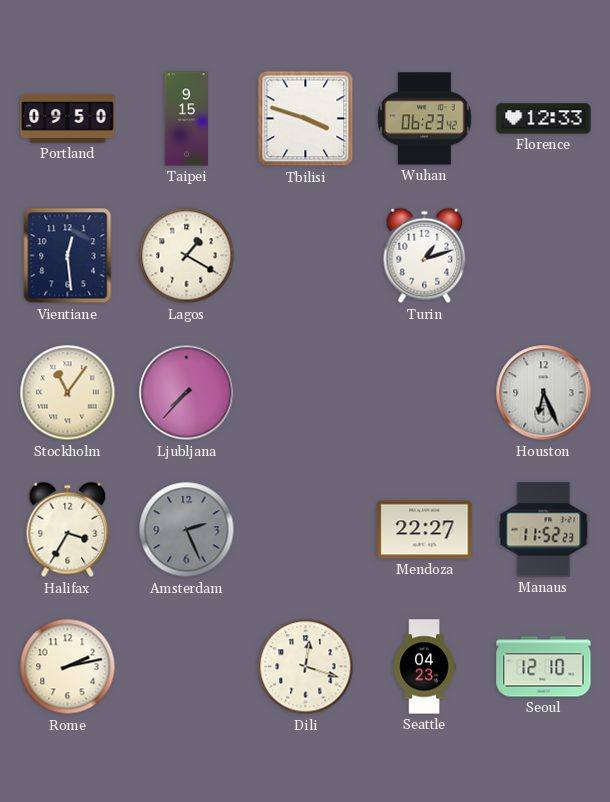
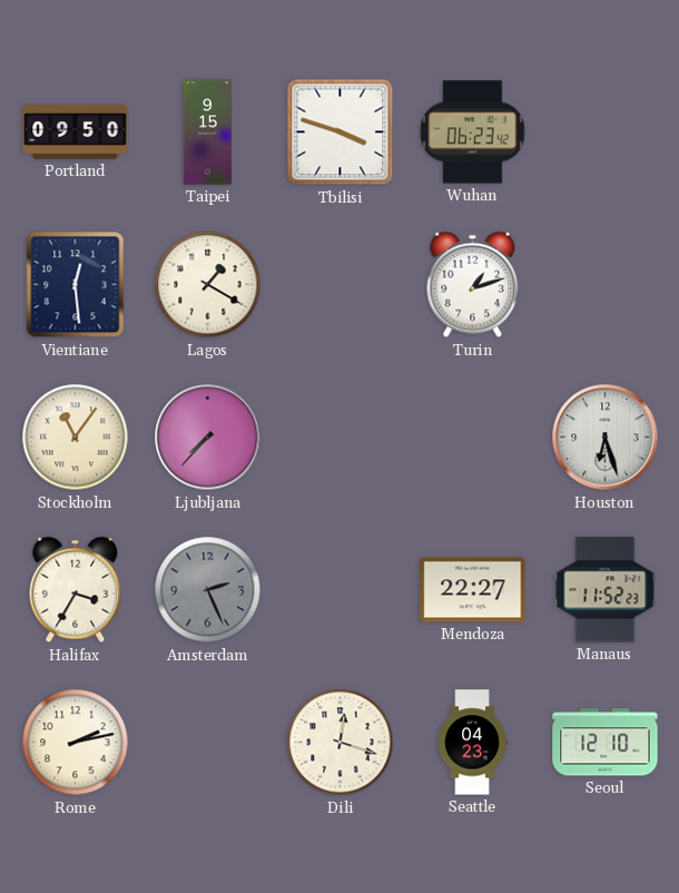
Florence: 12:33 -> none
Houston: 6:26 -> 6:27
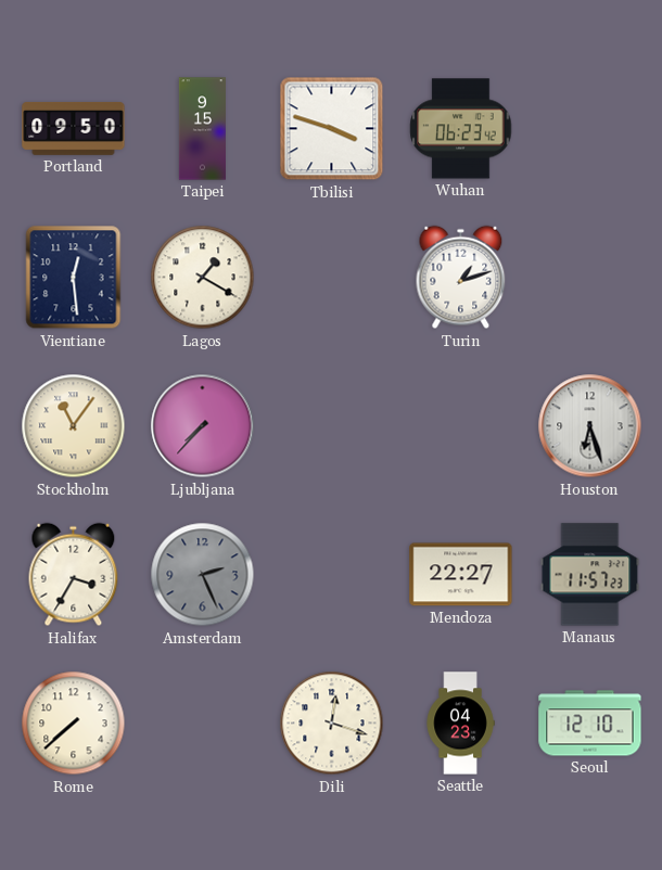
Manaus: 11:52 -> 11:57
Rome: 2:13 -> 7:38
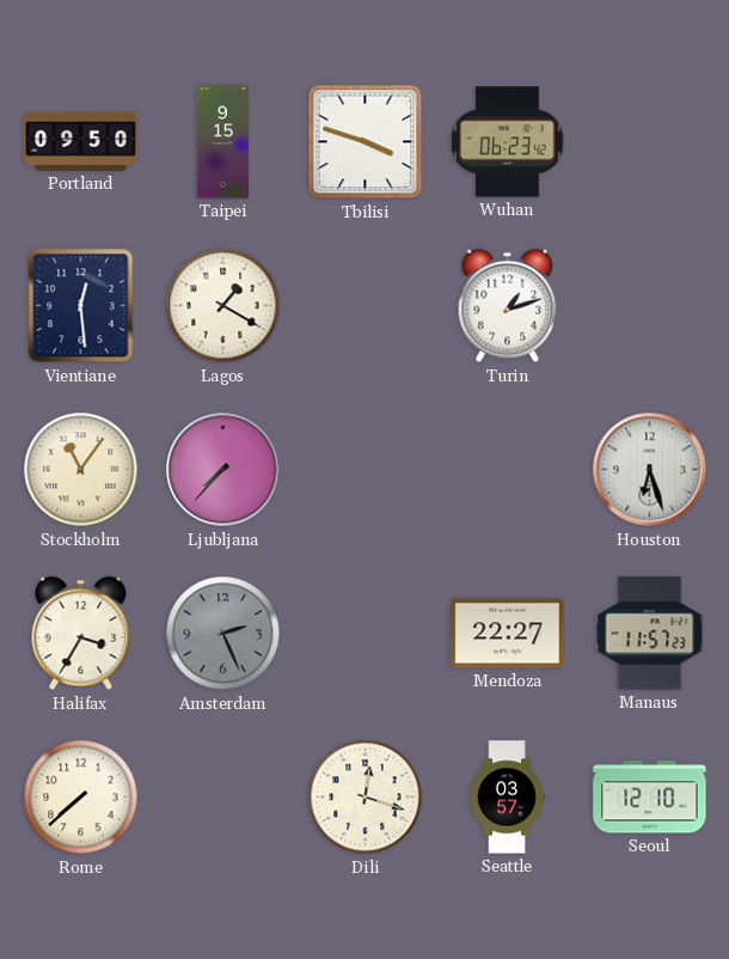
Seattle: 04:23 -> 03:57
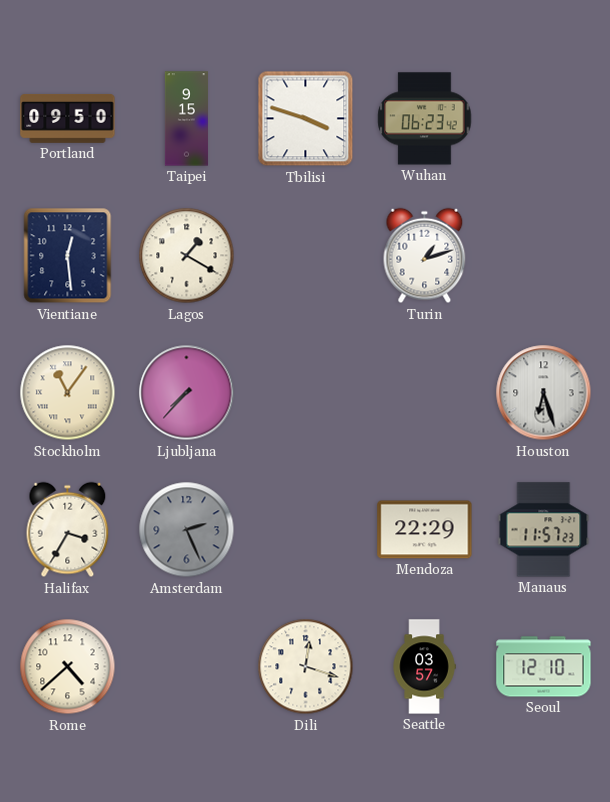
Mendoza: 22:27 -> 22:29
Rome: 7:38 -> 4:38
